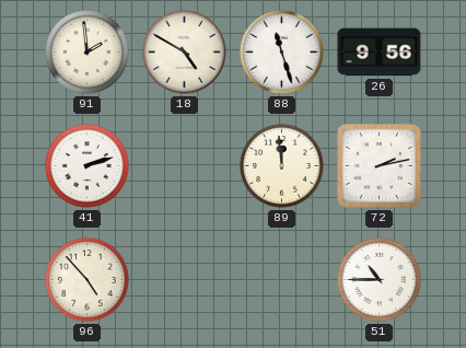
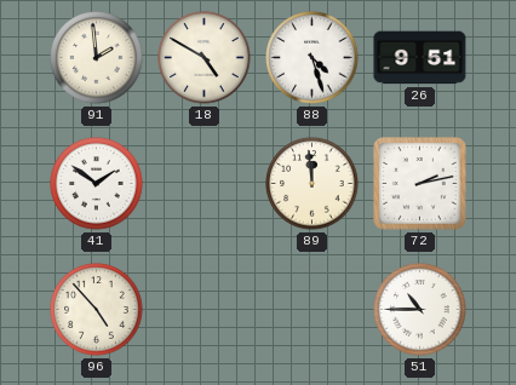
88: 11:27 -> 4:27
26: 9:56 -> 9:51
41: 2:12 -> 1:51
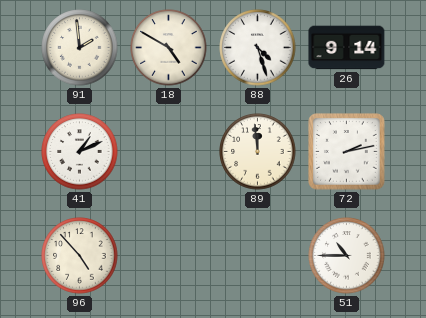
26: 9:51 -> 9:14
41: 1:51 -> 1:11
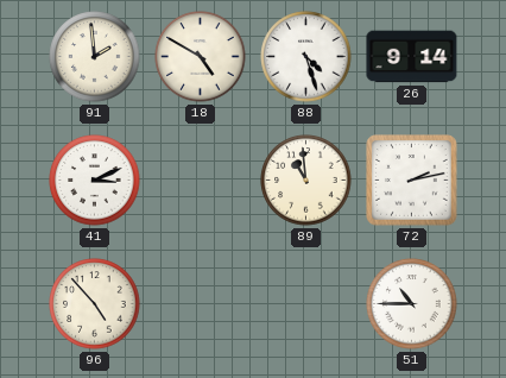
41: 1:11 -> 3:11
89: 11:59 -> 10:59
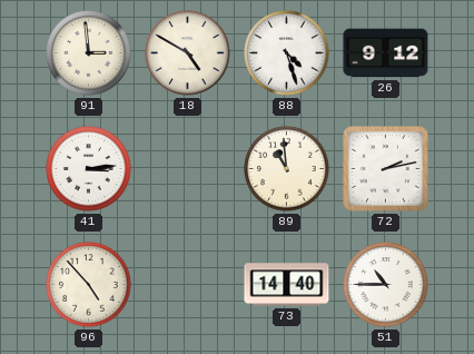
91: 1:59 -> 2:59
26: 9:14 -> 9:12
41: 3:11 -> 3:14
73: none -> 14:40
